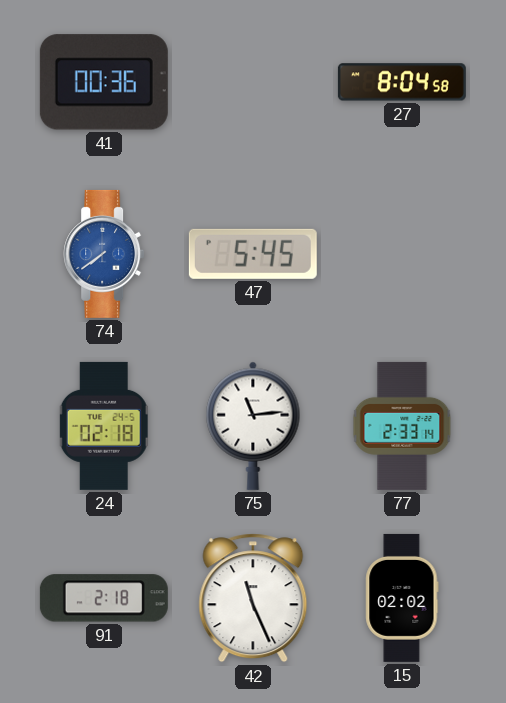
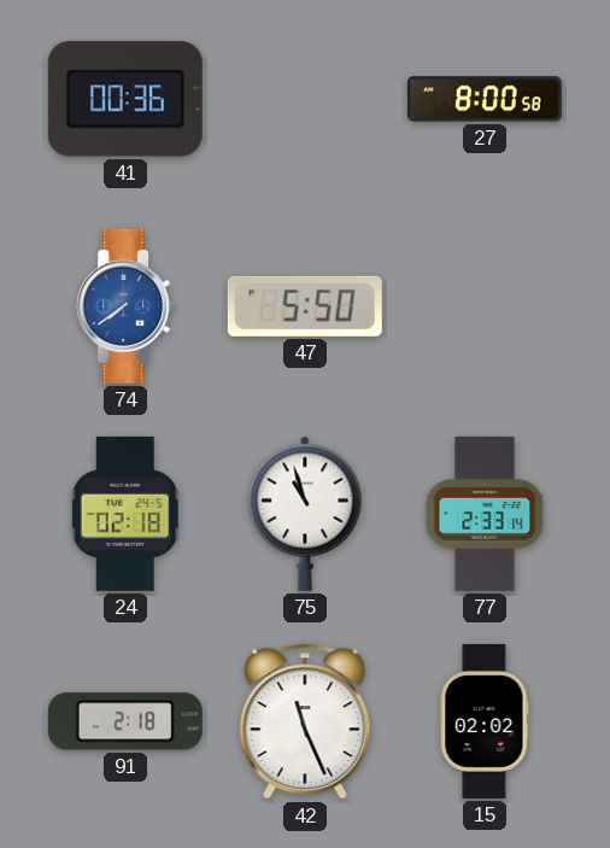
27: 8:04 -> 8:00
47: 5:45 -> 5:50
75: 11:14 -> 10:57
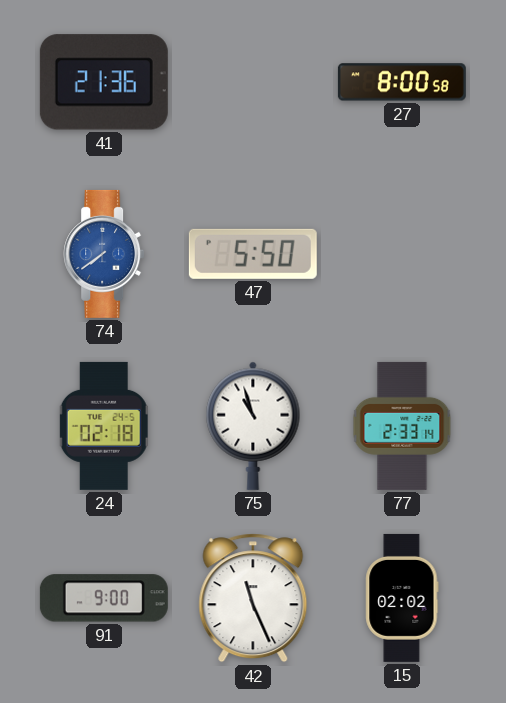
41: 00:36 -> 21:36
91: 2:18 -> 9:00
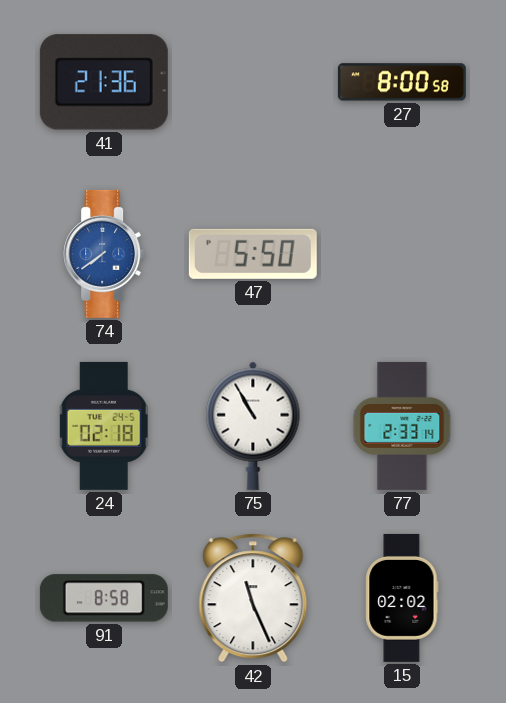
75: 10:57 -> 10:55
91: 9:00 -> 8:58
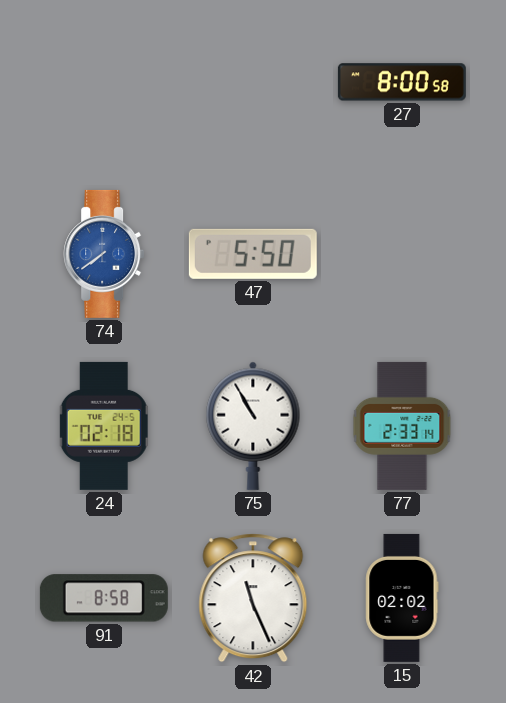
41: 21:36 -> none
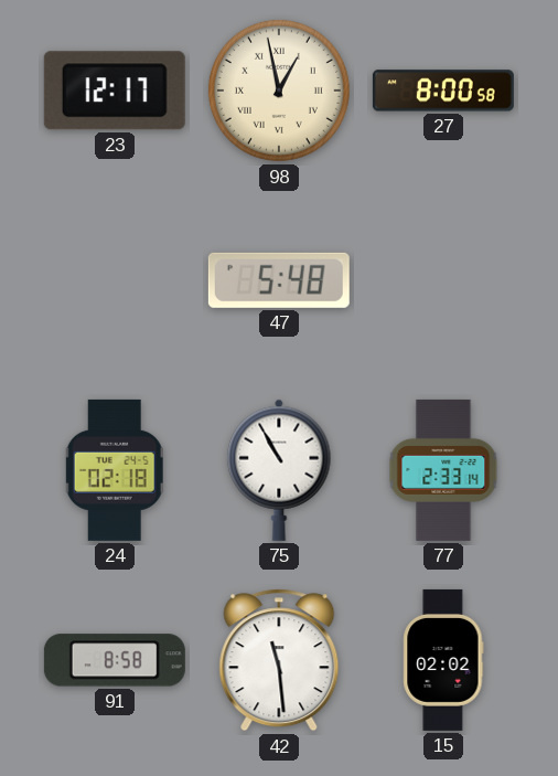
23: none -> 12:17
98: none -> 12:58
74: 7:39 -> none
47: 5:50 -> 5:48
42: 11:26 -> 11:29
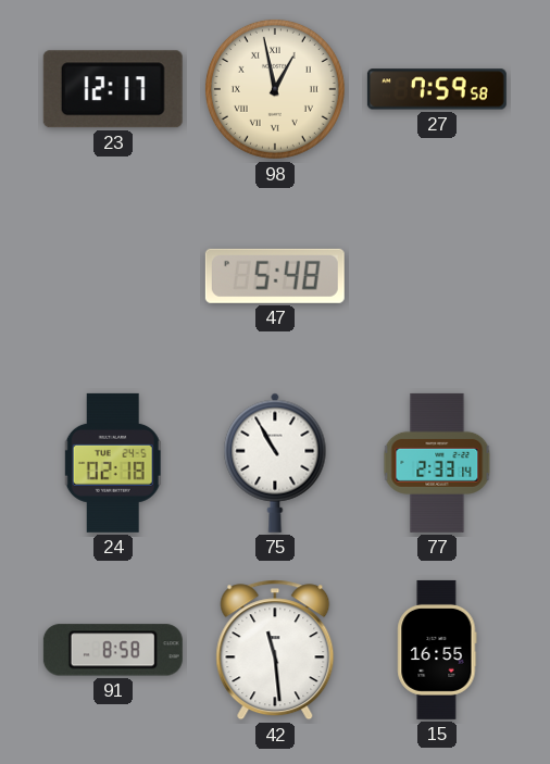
27: 8:00 -> 7:59
15: 02:02 -> 16:55
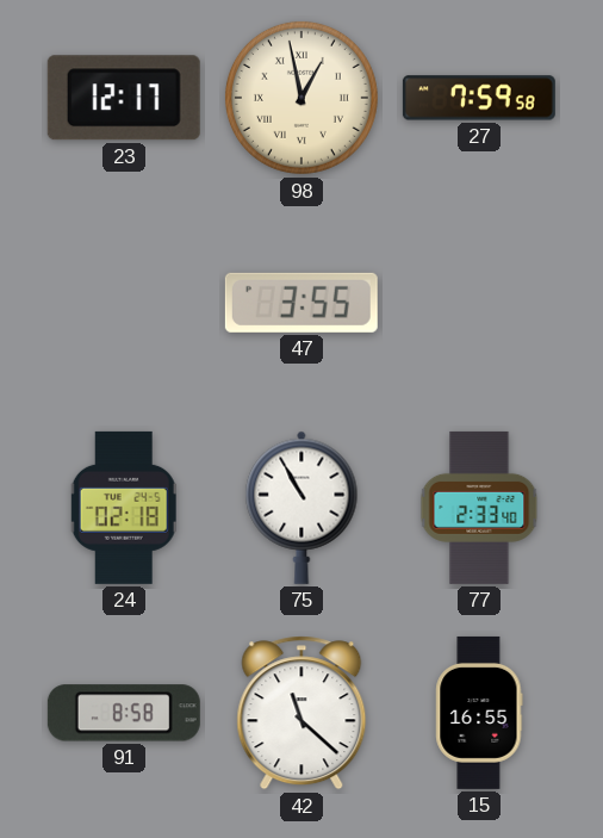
47: 5:48 -> 3:55
77: 2:33:14 -> 2:33:40
42: 11:29 -> 11:22
